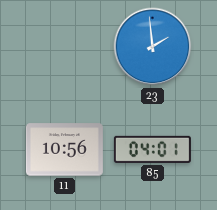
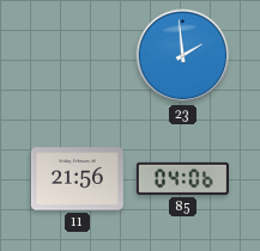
11: 10:56 -> 21:56
85: 04:01 -> 04:06
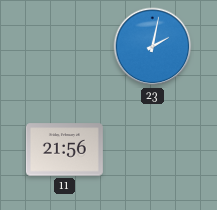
23: 1:59 -> 2:02
85: 04:06 -> none
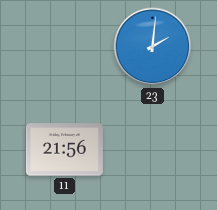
23: 2:02 -> 2:01
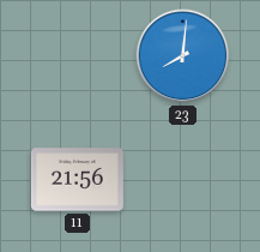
23: 2:01 -> 8:01
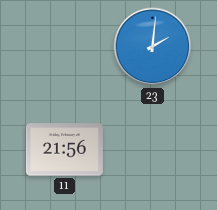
23: 8:01 -> 2:01
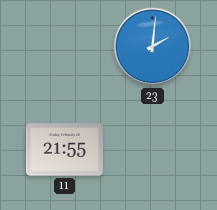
11: 21:56 -> 21:55
